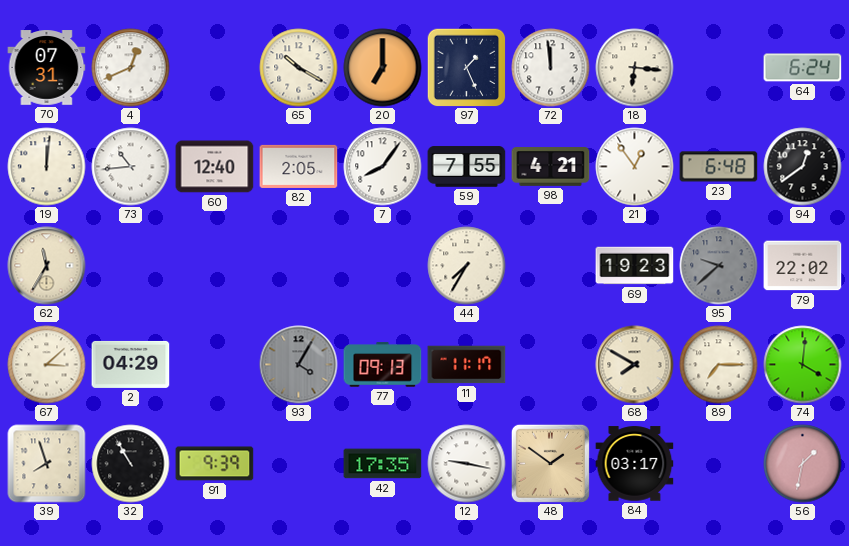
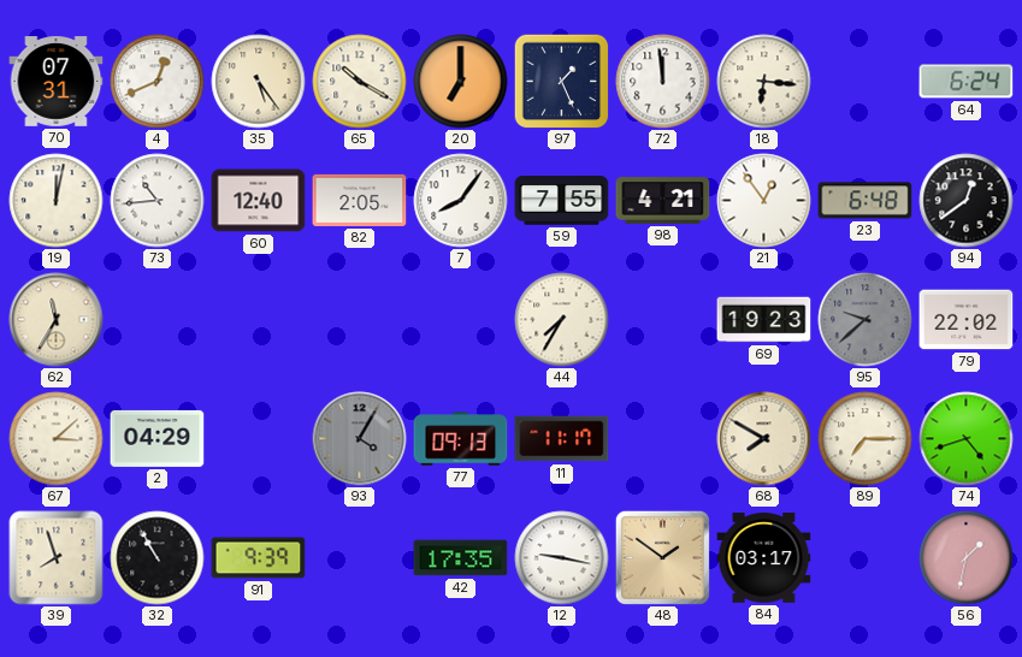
35: none -> 5:24
19: 12:01 -> 12:02
74: 4:01 -> 4:42
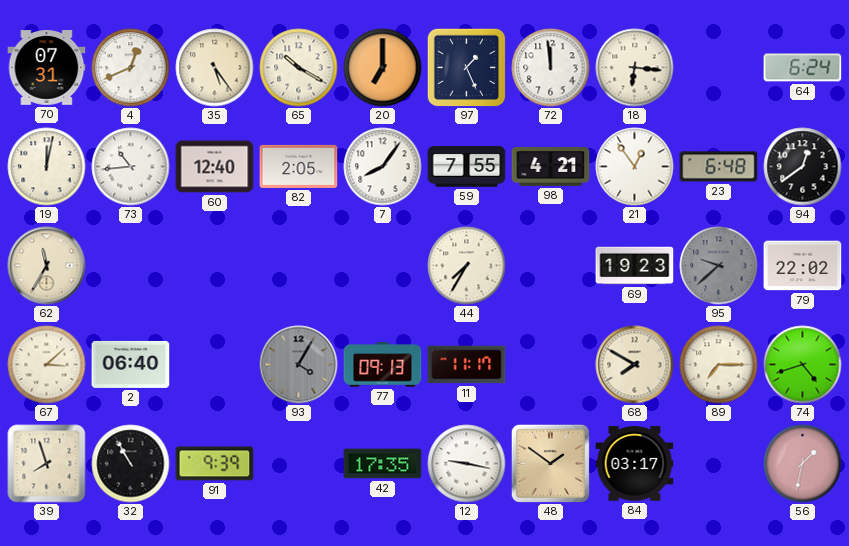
2: 04:29 -> 06:40
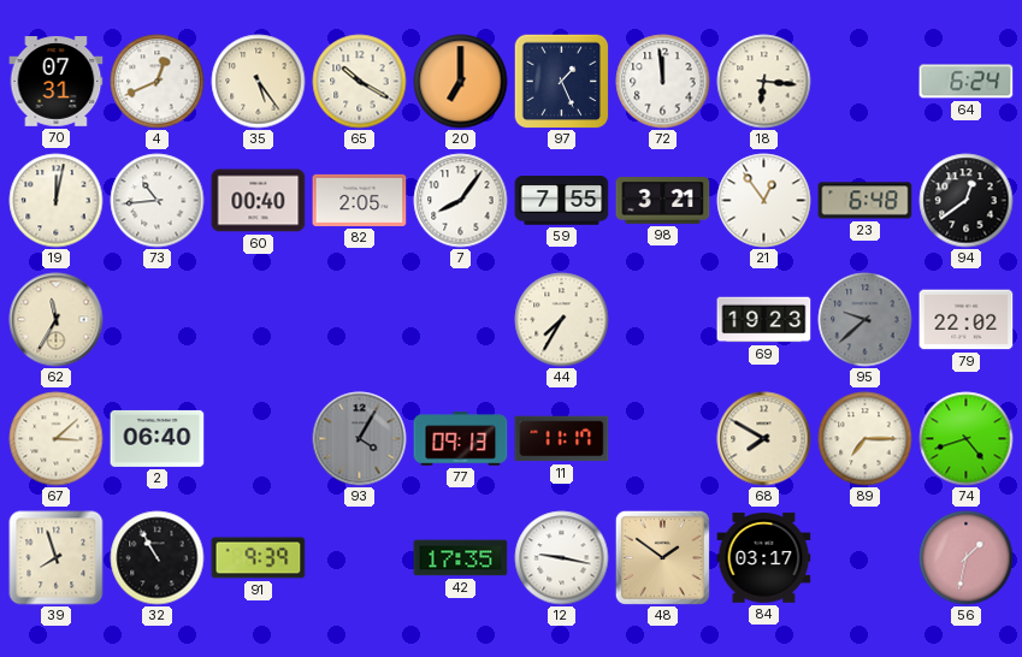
60: 12:40 -> 00:40
98: 4:21 -> 3:21
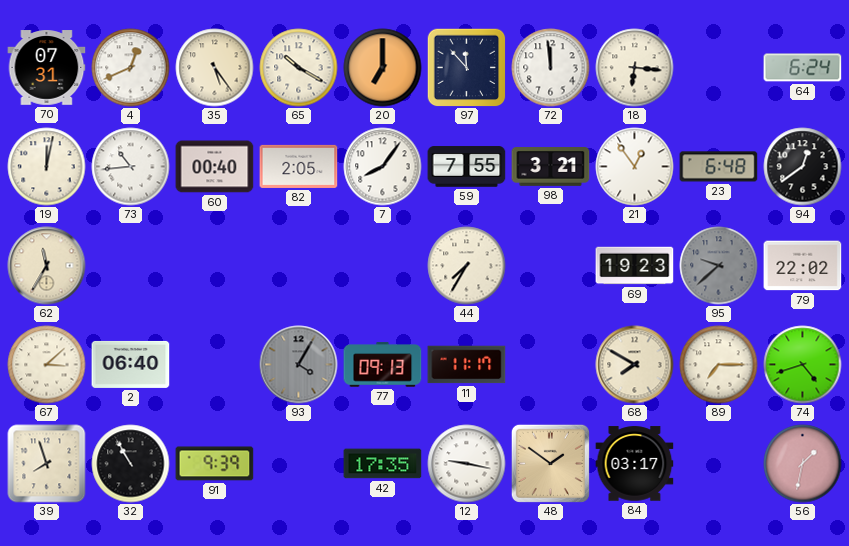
97: 1:26 -> 11:53
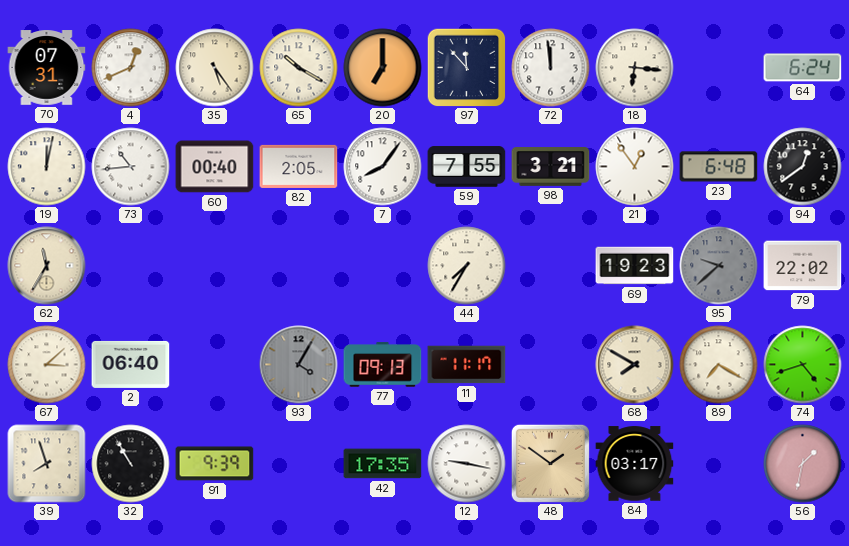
89: 7:15 -> 7:20
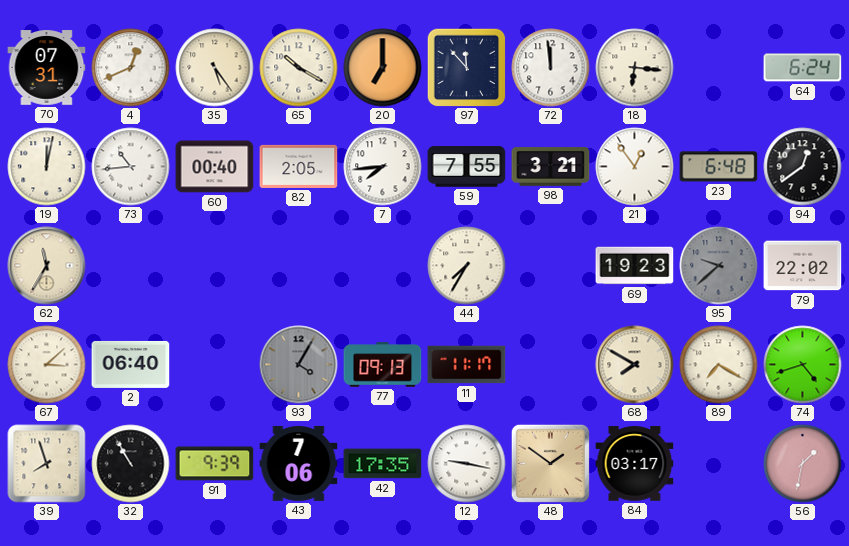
7: 8:06 -> 7:44
43: none -> 7:06
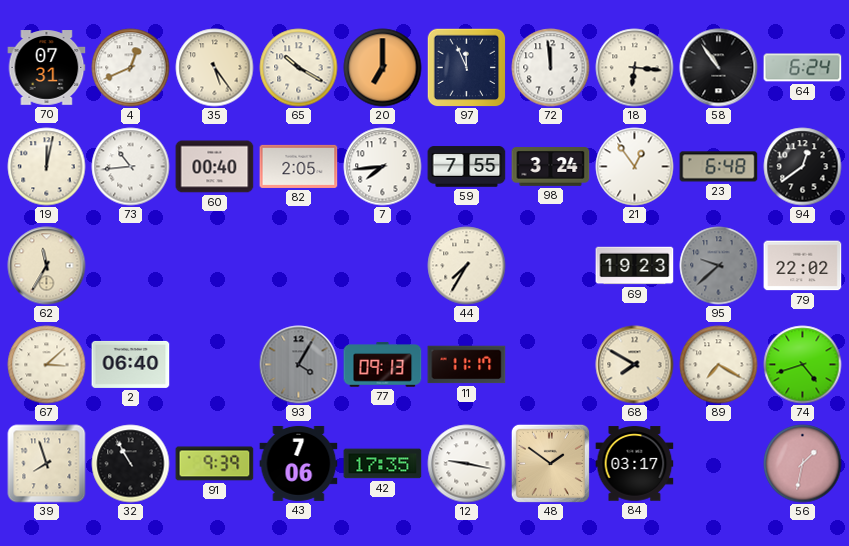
97: 11:53 -> 11:56
58: none -> 10:54
98: 3:21 -> 3:24
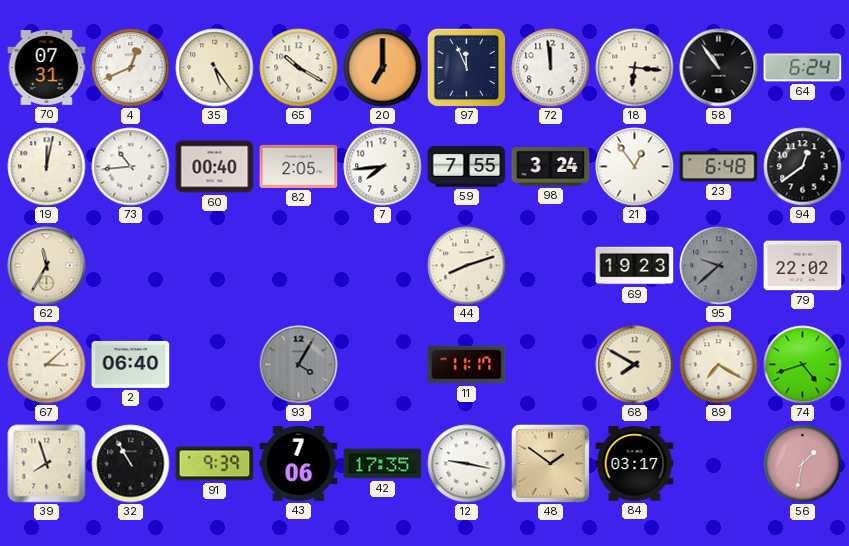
44: 7:35 -> 8:12
77: 09:13 -> none
